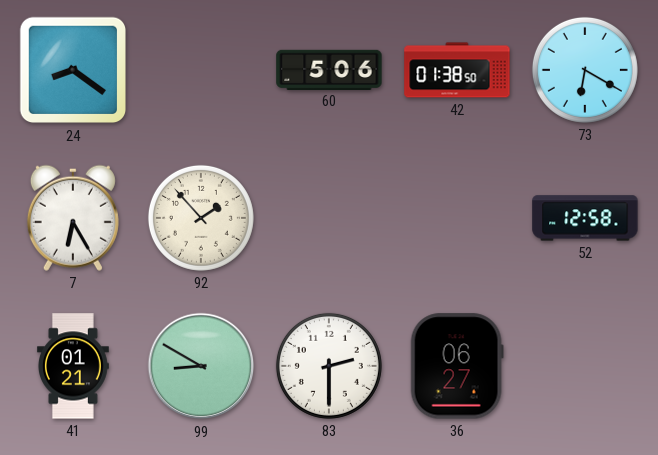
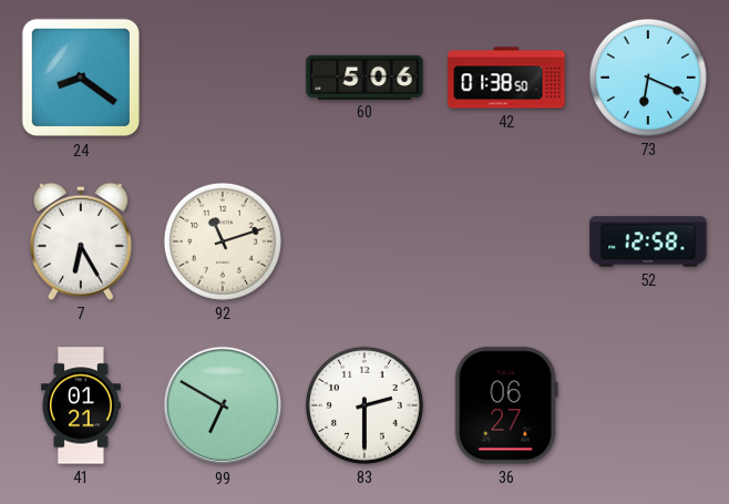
73: 6:20 -> 6:19
92: 1:53 -> 11:12
99: 8:50 -> 6:50
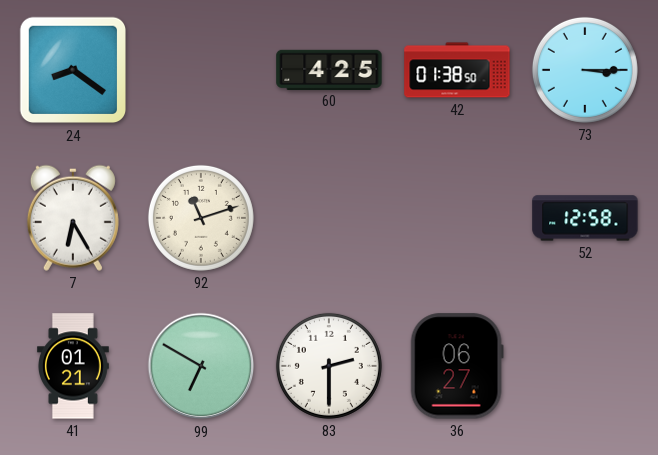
60: 5:06 -> 4:25
73: 6:19 -> 3:15
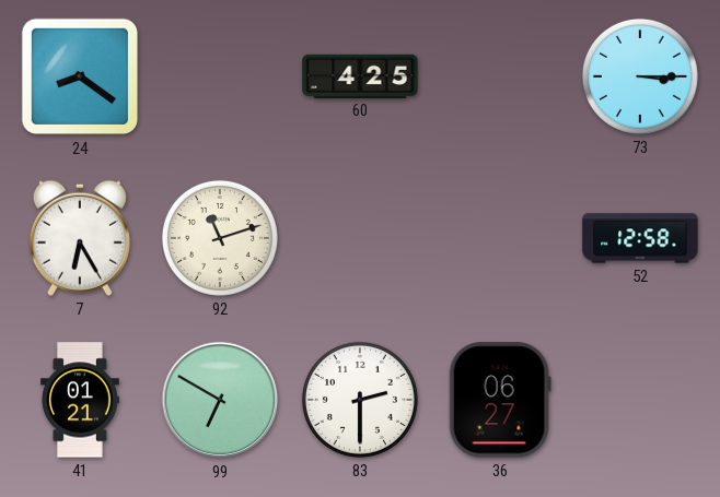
42: 01:38 -> none
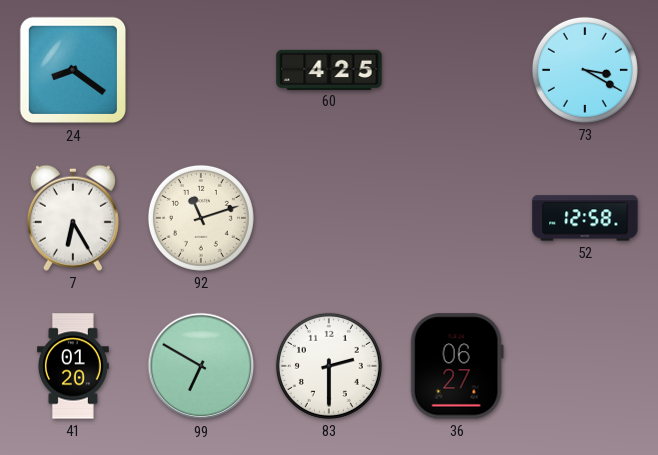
73: 3:15 -> 3:20
41: 01:21 -> 01:20
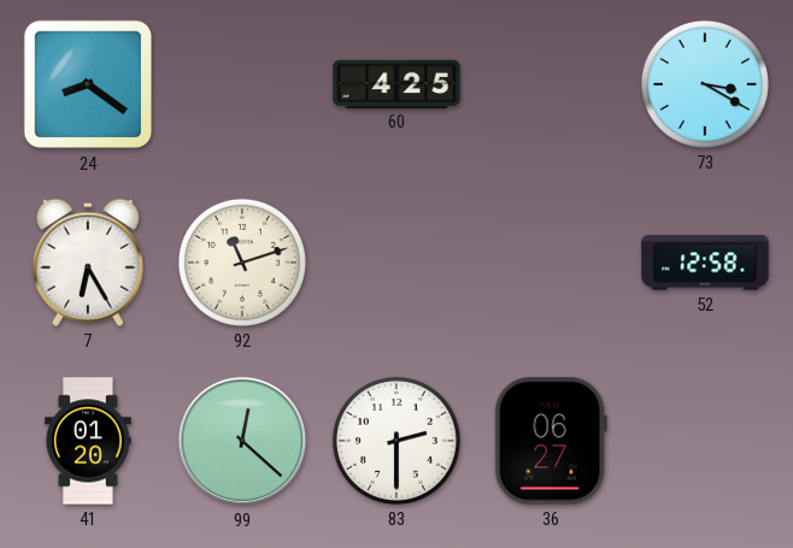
99: 6:50 -> 12:22
